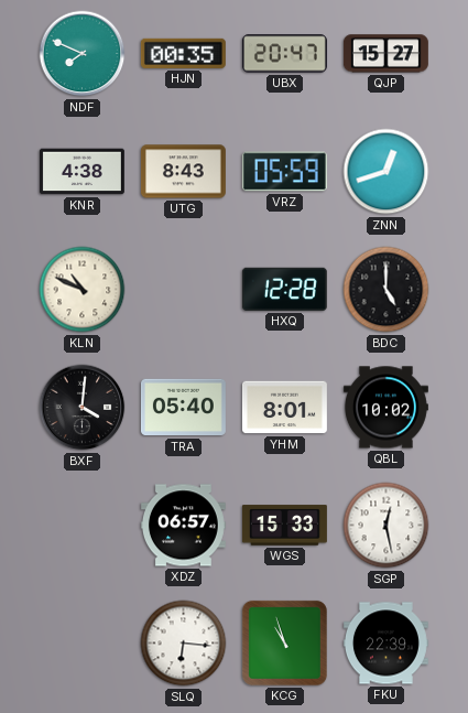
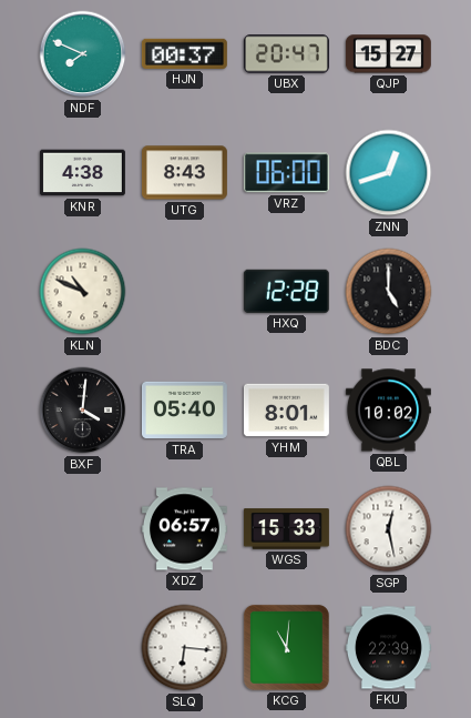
HJN: 00:35 -> 00:37
VRZ: 05:59 -> 06:00
KCG: 10:57 -> 11:01
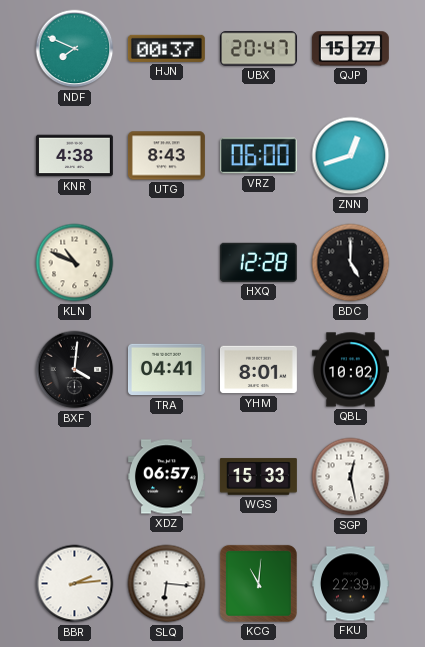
TRA: 05:40 -> 04:41
BBR: none -> 2:14
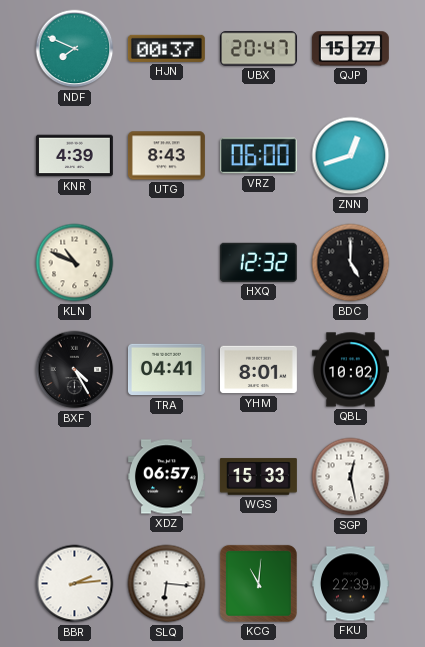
KNR: 4:38 -> 4:39
HXQ: 12:28 -> 12:32
BXF: 4:01 -> 4:25
